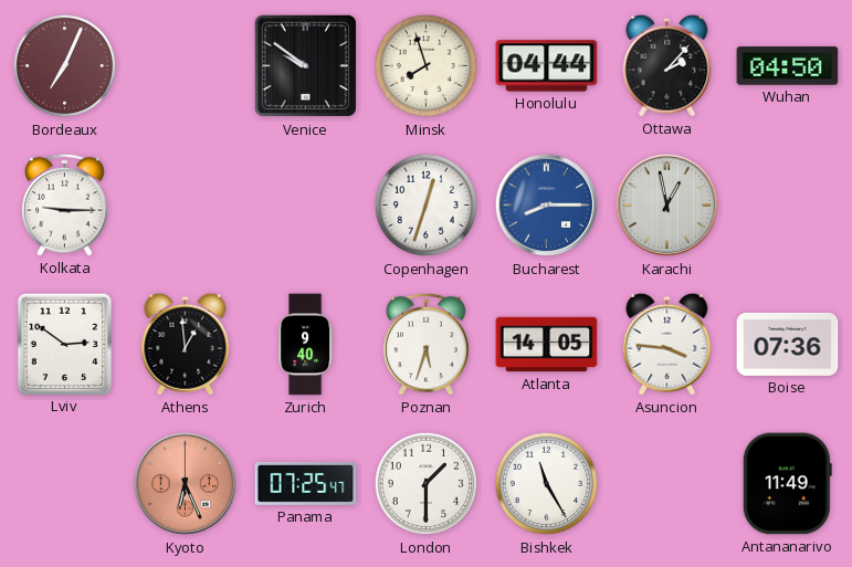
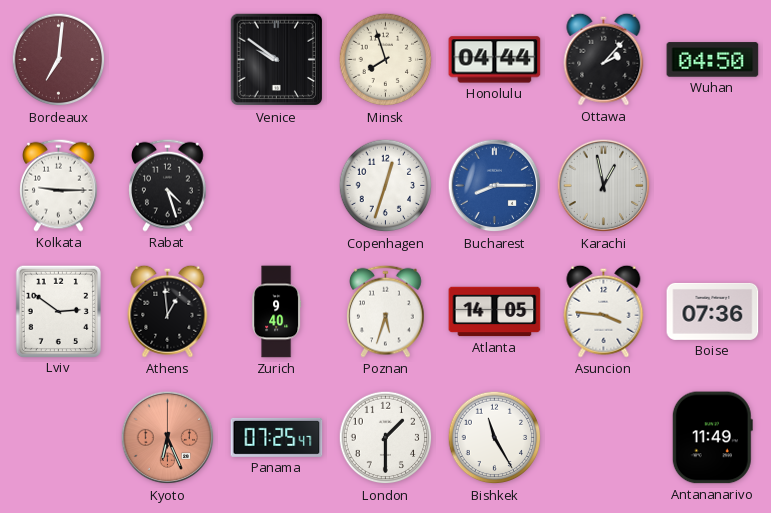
Bordeaux: 7:04 -> 7:01
Rabat: none -> 4:27
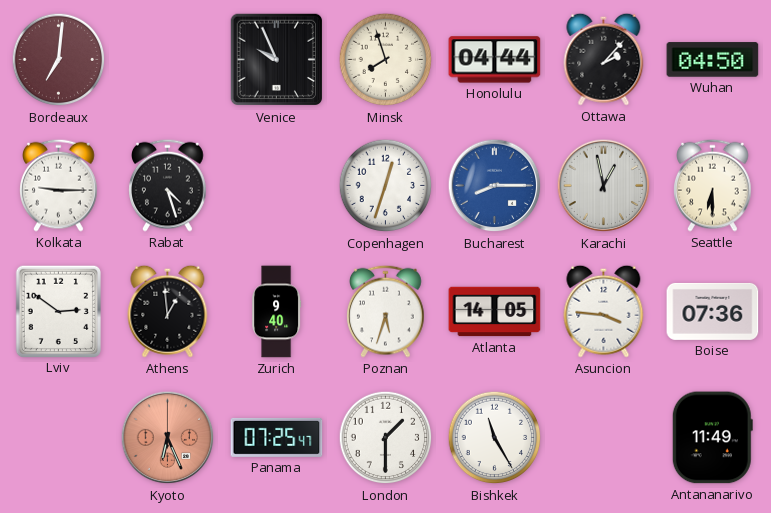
Venice: 9:51 -> 9:56
Seattle: none -> 6:30
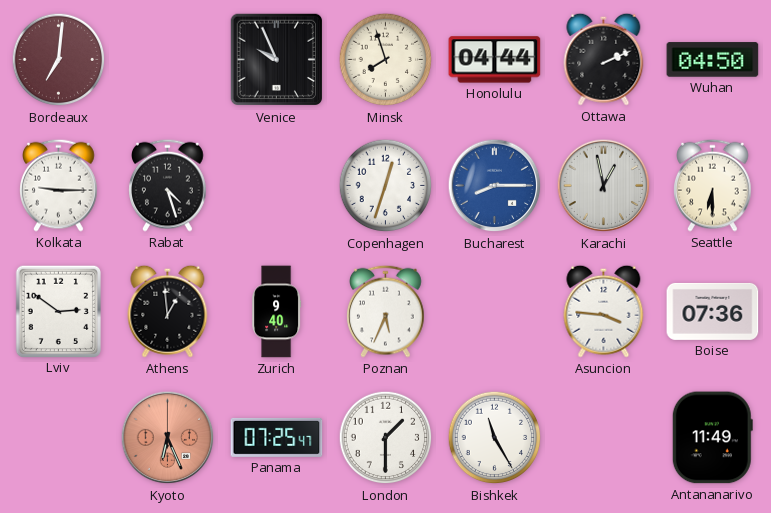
Ottawa: 2:07 -> 2:11
Poznan: 5:33 -> 5:34
Atlanta: 14:05 -> none
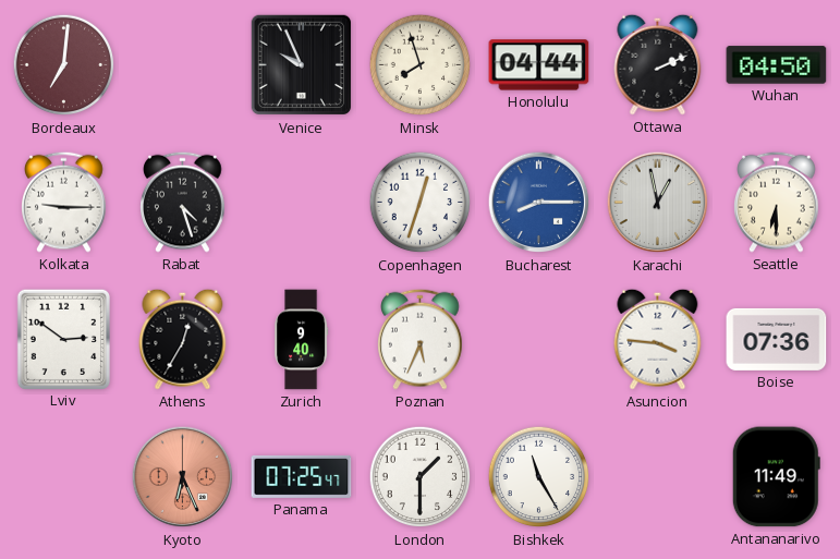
Athens: 12:59 -> 12:35
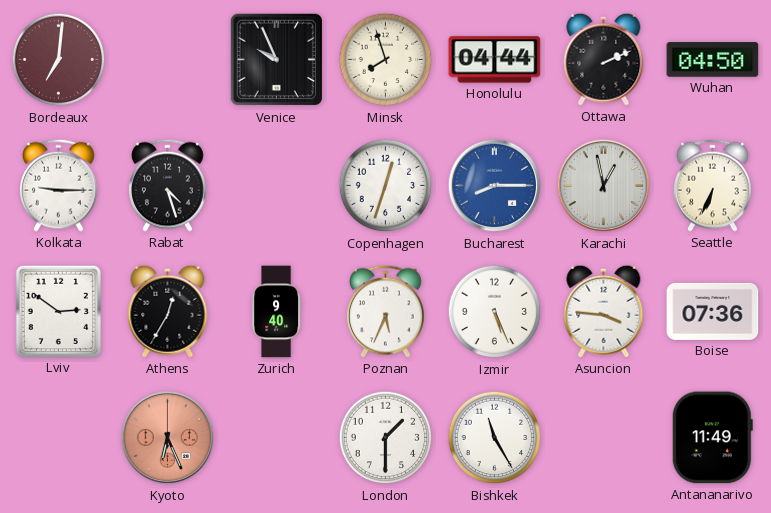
Seattle: 6:30 -> 6:34
Izmir: none -> 5:26
Panama: 07:25 -> none
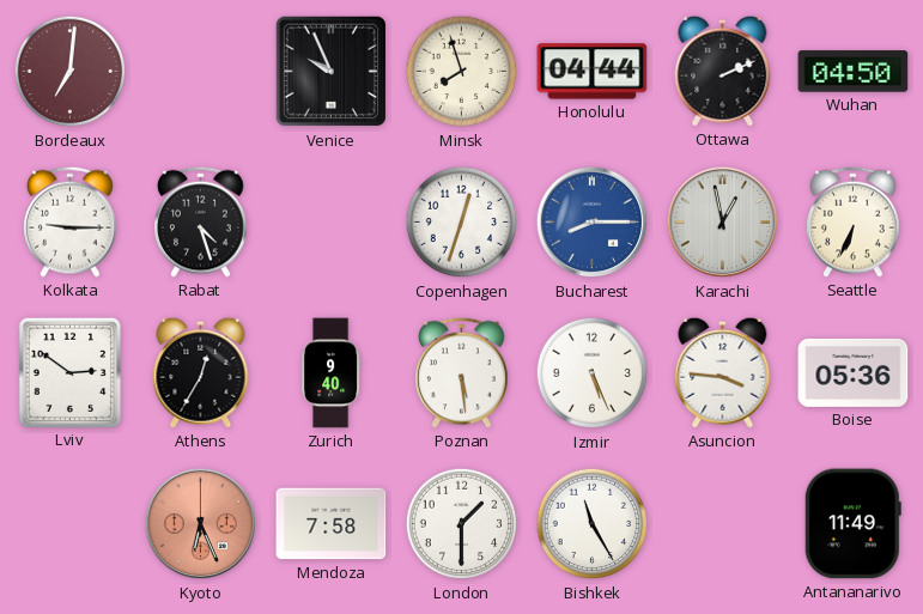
Poznan: 5:34 -> 5:29
Boise: 07:36 -> 05:36
Mendoza: none -> 7:58
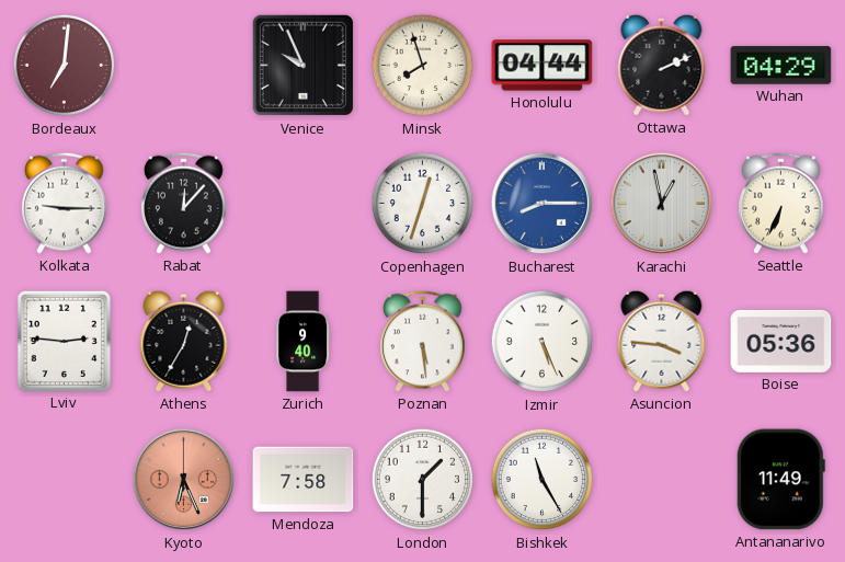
Wuhan: 04:50 -> 04:29
Rabat: 4:27 -> 12:07
Lviv: 2:51 -> 2:46
